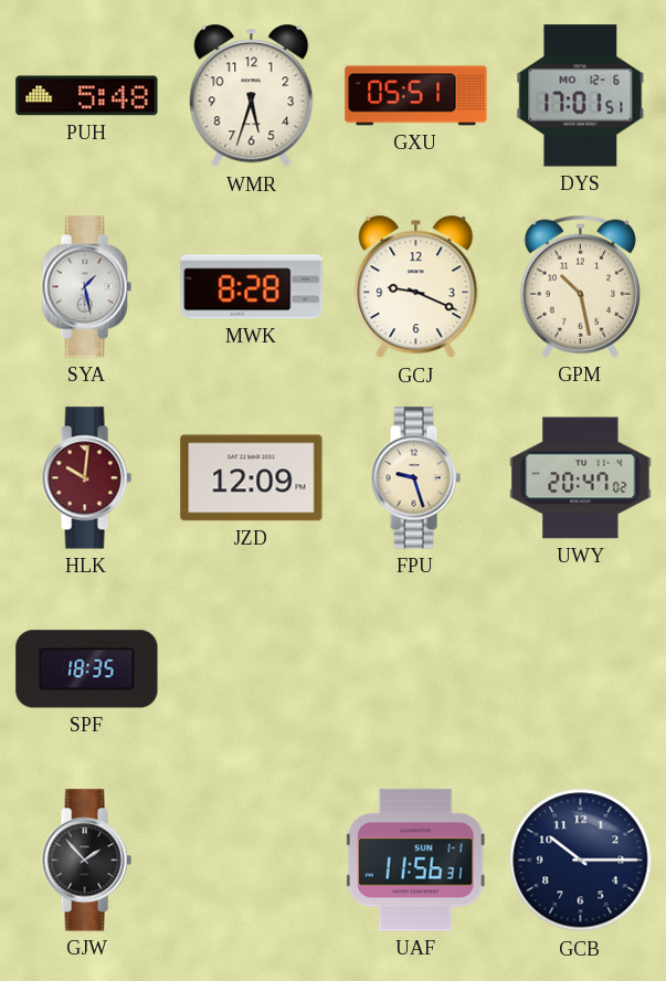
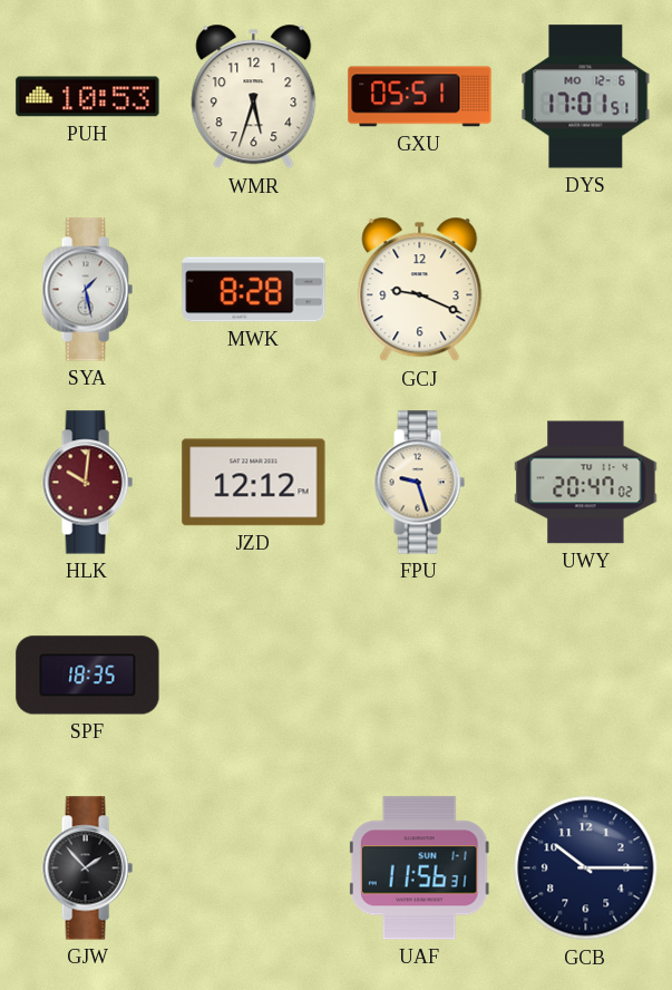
PUH: 5:48 -> 10:53
GPM: 10:28 -> none
JZD: 12:09 -> 12:12
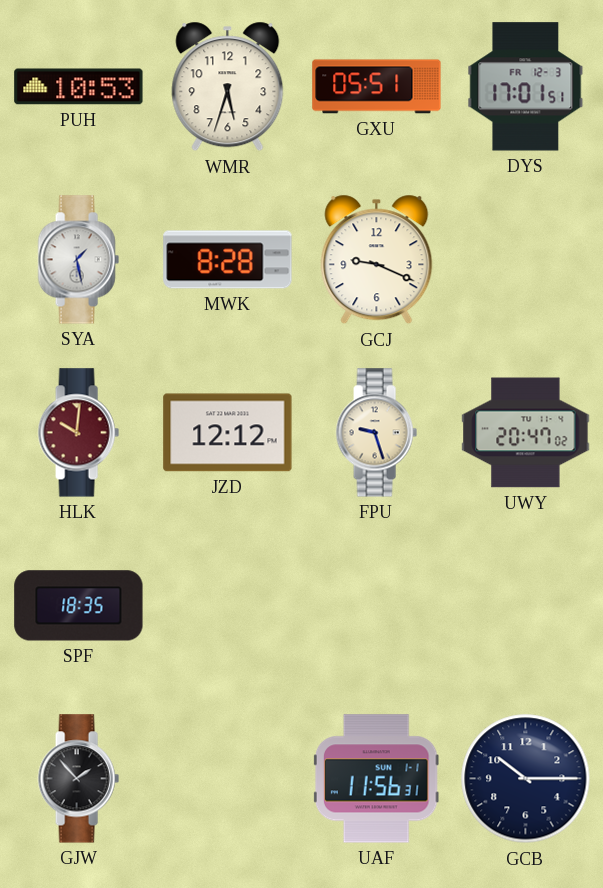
DYS date: MO 12-6 -> FR 12-3
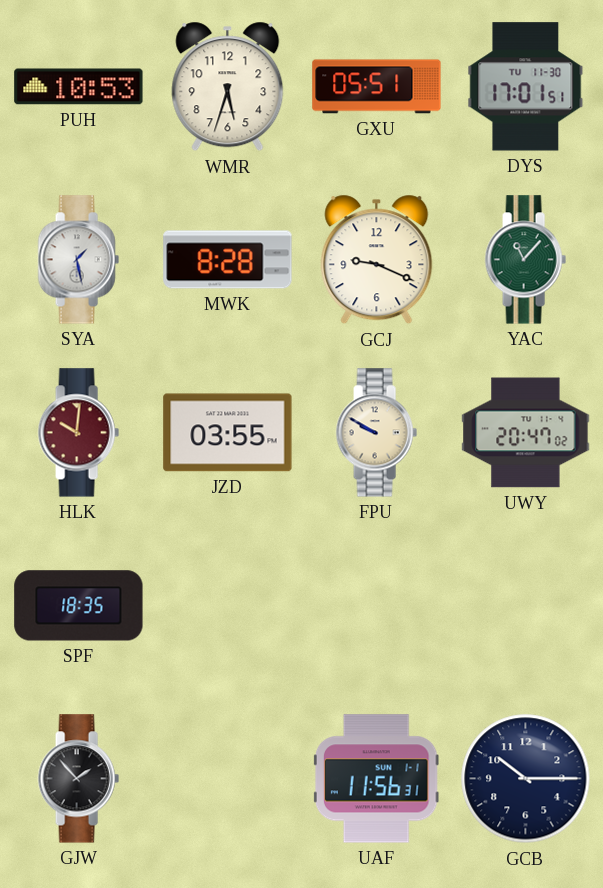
DYS date: FR 12-3 -> TU 11-30
YAC: none -> 11:07
JZD: 12:12 -> 03:55
FPU: 9:27 -> 9:50
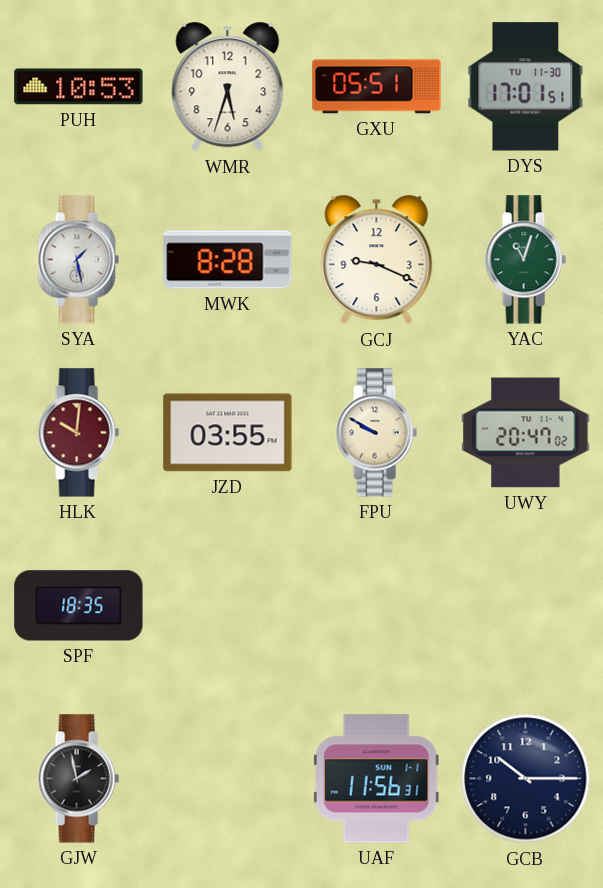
YAC: 11:07 -> 11:03
GJW: 1:53 -> 1:58
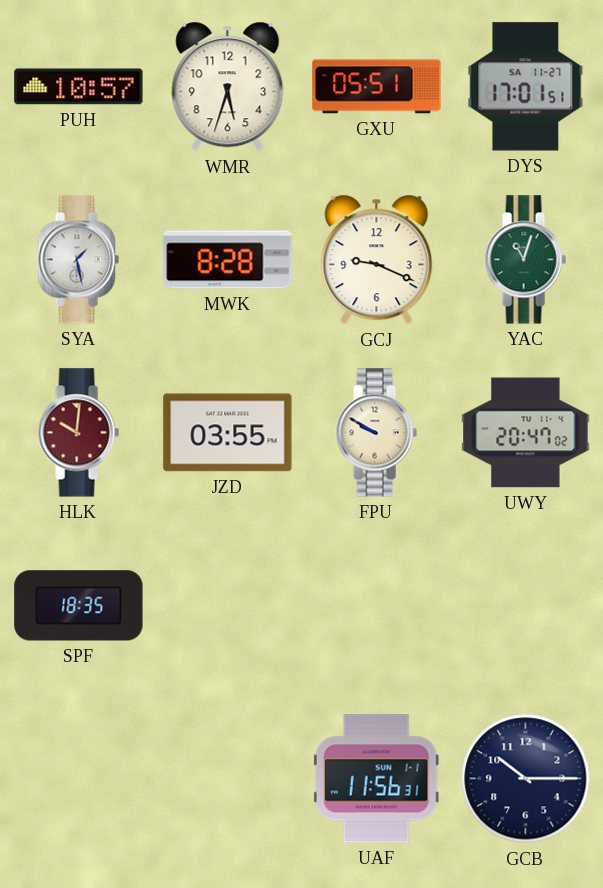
PUH: 10:53 -> 10:57
DYS date: TU 11-30 -> SA 11-27
GJW: 1:58 -> none
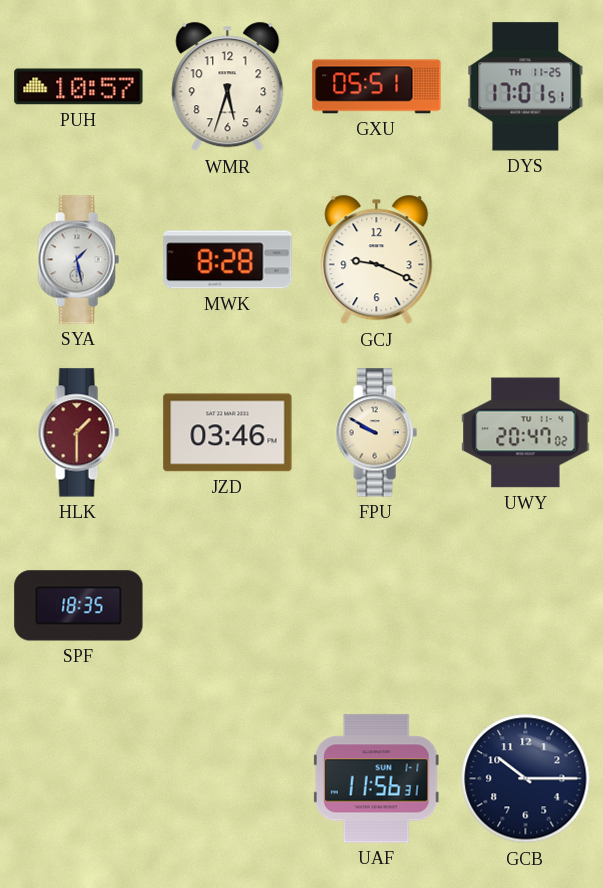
DYS date: SA 11-27 -> TH 11-25
YAC: 11:03 -> none
HLK: 10:01 -> 1:30
JZD: 03:55 -> 03:46
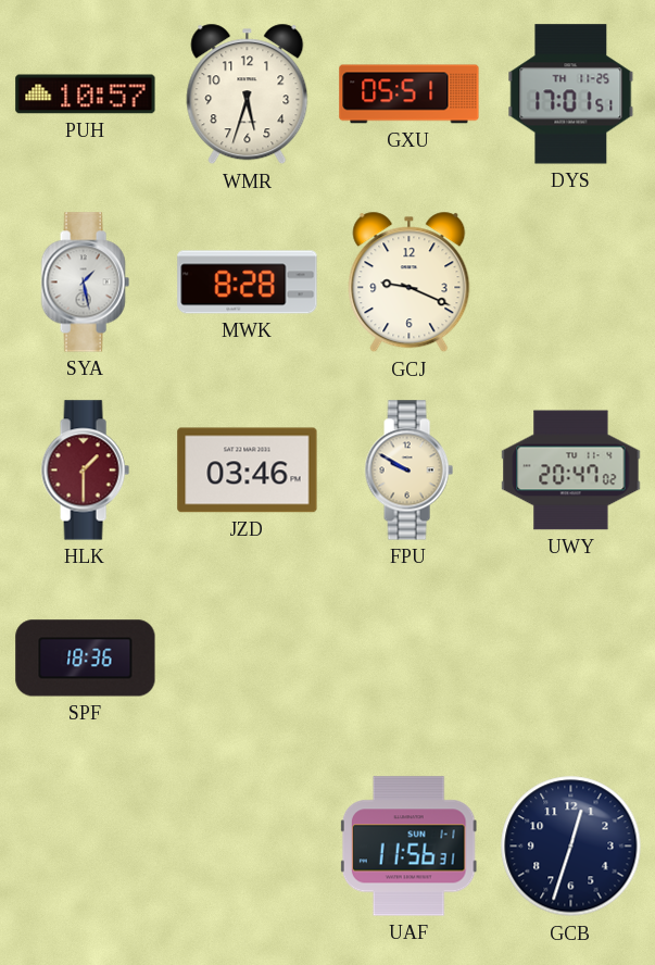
SPF: 18:35 -> 18:36
GCB: 10:15 -> 12:33
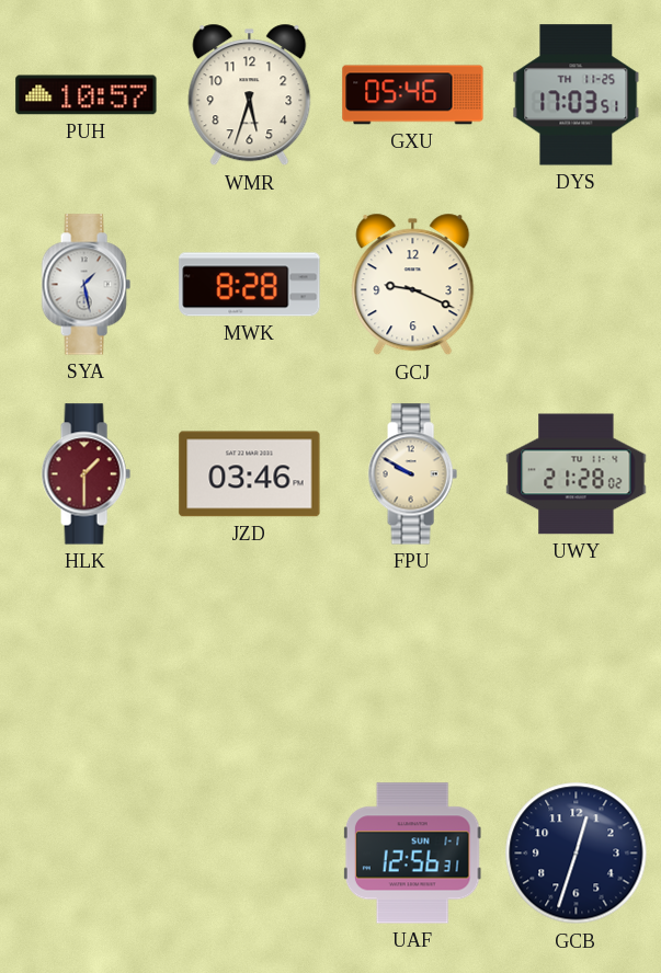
GXU: 05:51 -> 05:46
DYS: 17:01 -> 17:03
UWY: 20:47 -> 21:28
SPF: 18:36 -> none
UAF: 11:56 -> 12:56
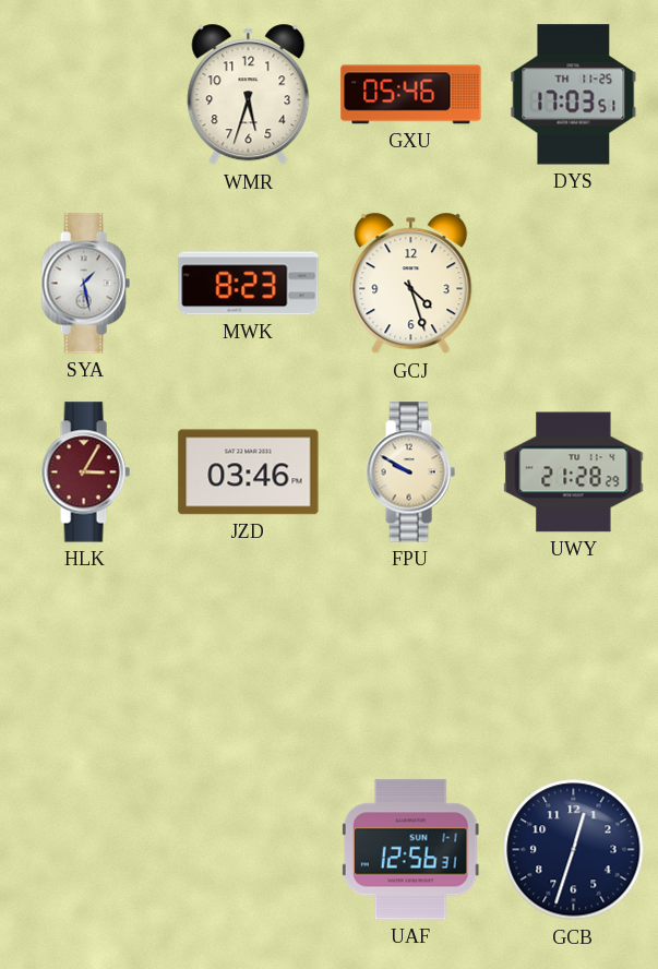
PUH: 10:57 -> none
MWK: 8:28 -> 8:23
GCJ: 9:19 -> 4:27
HLK: 1:30 -> 3:05
UWY: 21:28:02 -> 21:28:29
